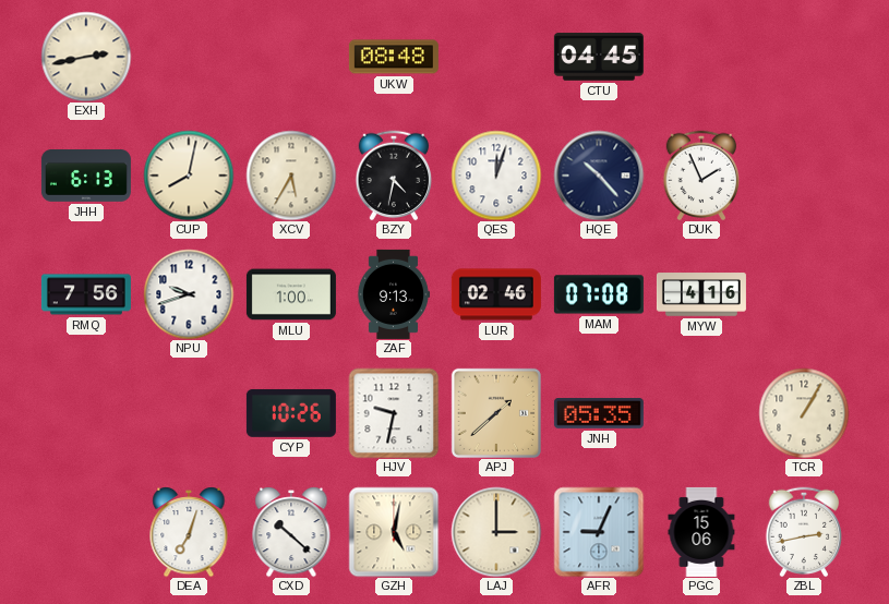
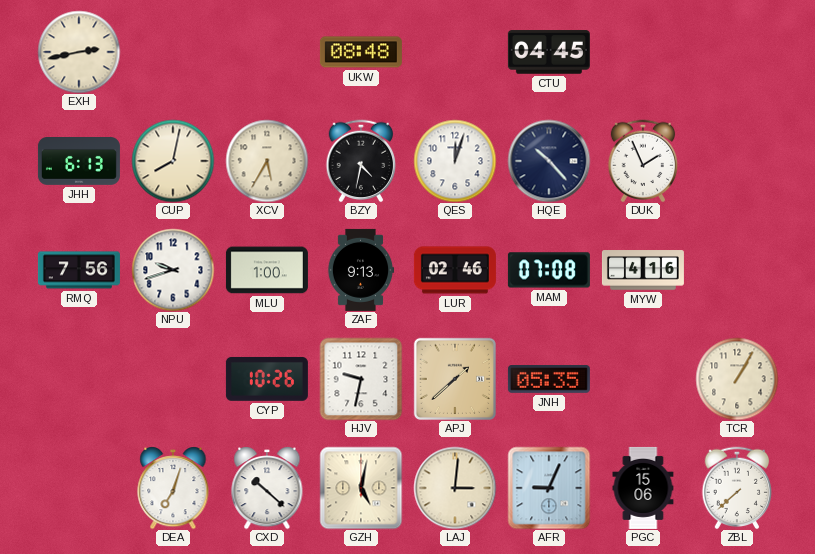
LAJ: 3:00 -> 3:01
ZBL: 2:43 -> 7:38
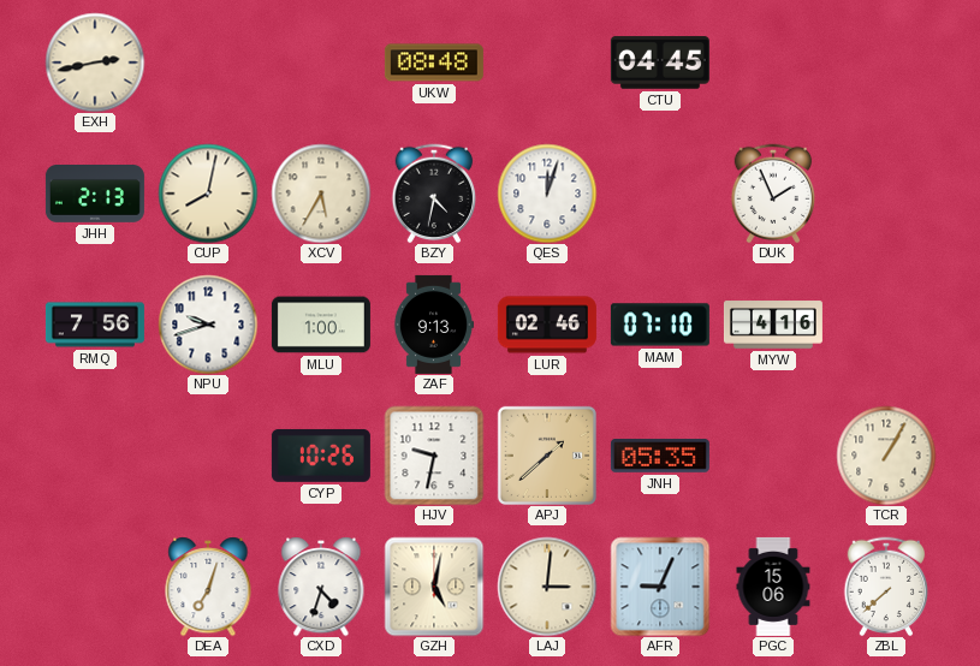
JHH: 6:13 -> 2:13
HQE: 10:23 -> none
MAM: 07:08 -> 07:10
CXD: 10:22 -> 4:33
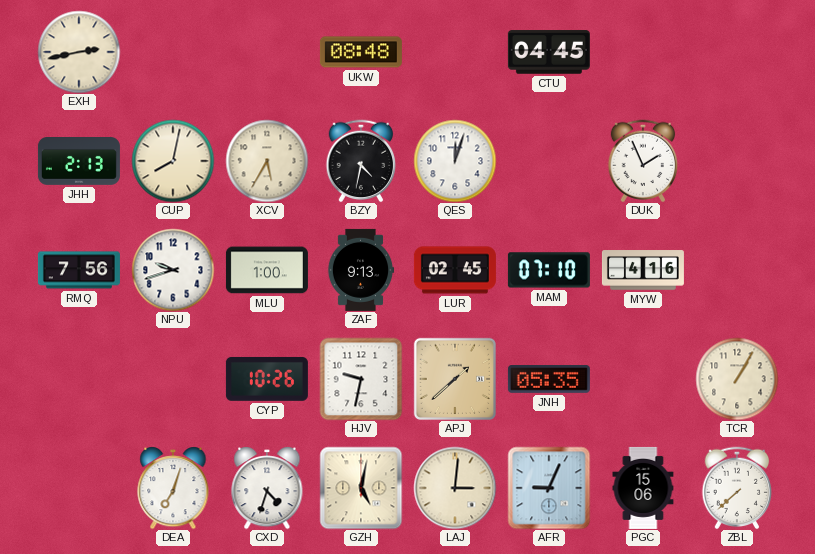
LUR: 02:46 -> 02:45
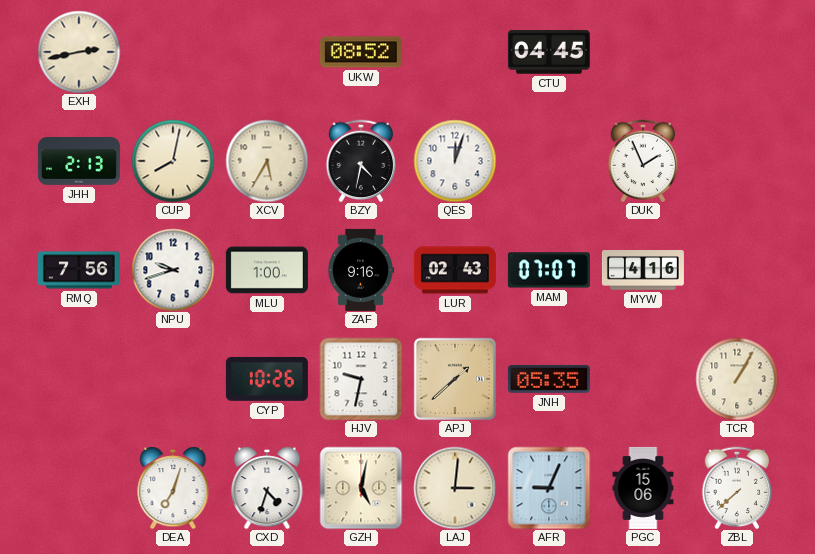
UKW: 08:48 -> 08:52
ZAF: 9:13 -> 9:16
LUR: 02:45 -> 02:43
MAM: 07:10 -> 07:07
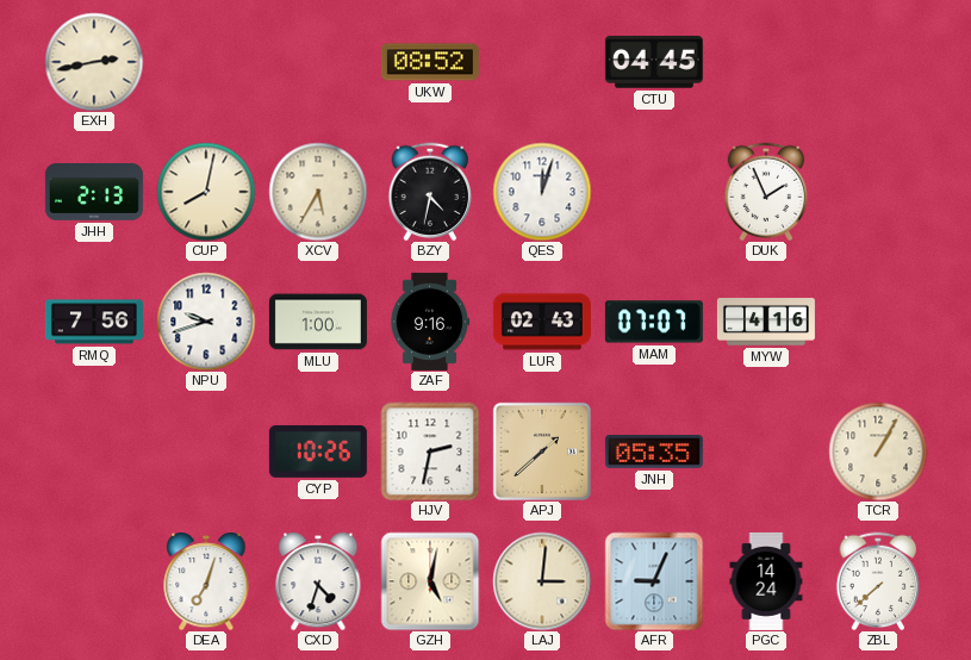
HJV: 9:32 -> 2:32
PGC: 15:06 -> 14:24
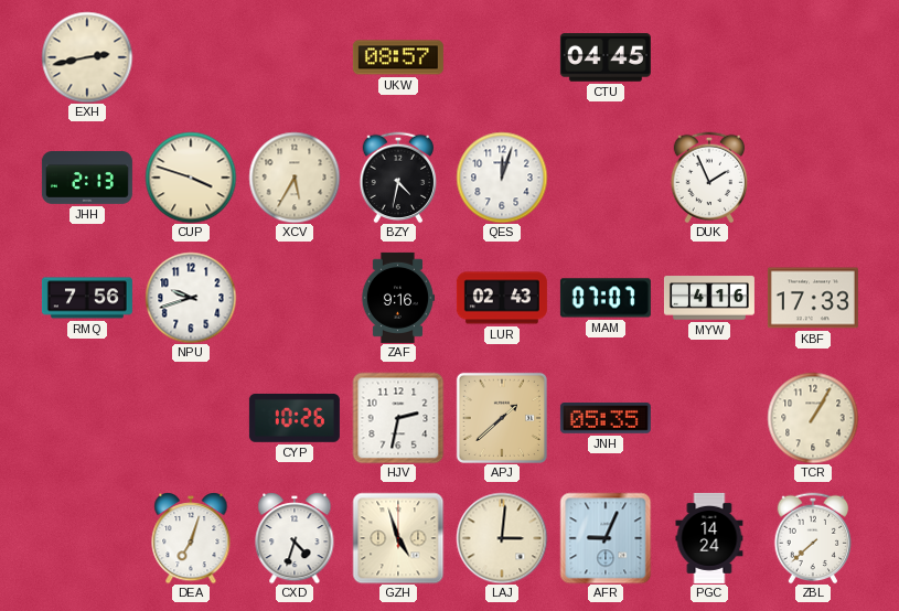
UKW: 08:52 -> 08:57
CUP: 8:02 -> 3:48
MLU: 1:00 -> none
KBF: none -> 17:33
GZH: 5:02 -> 4:57
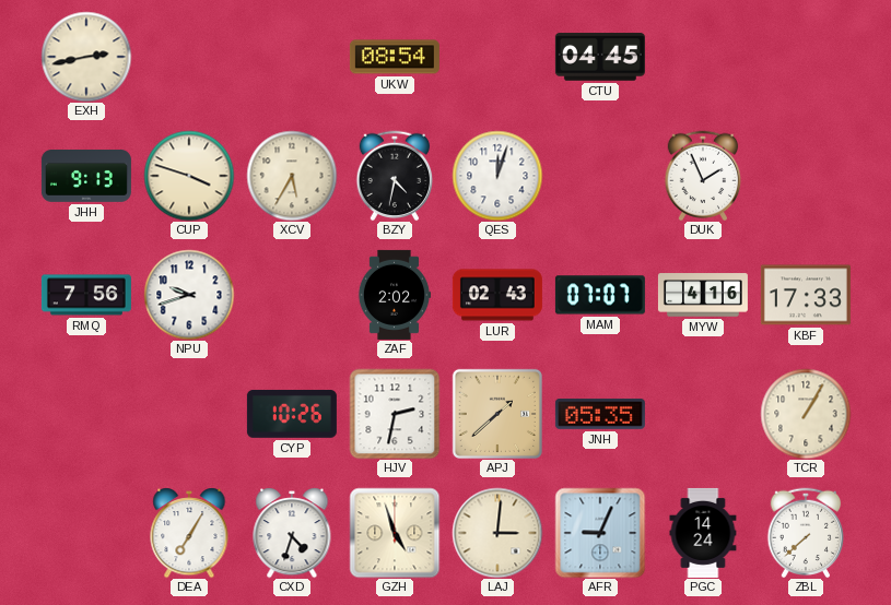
UKW: 08:57 -> 08:54
JHH: 2:13 -> 9:13
ZAF: 9:16 -> 2:02
DEA: 7:03 -> 7:05
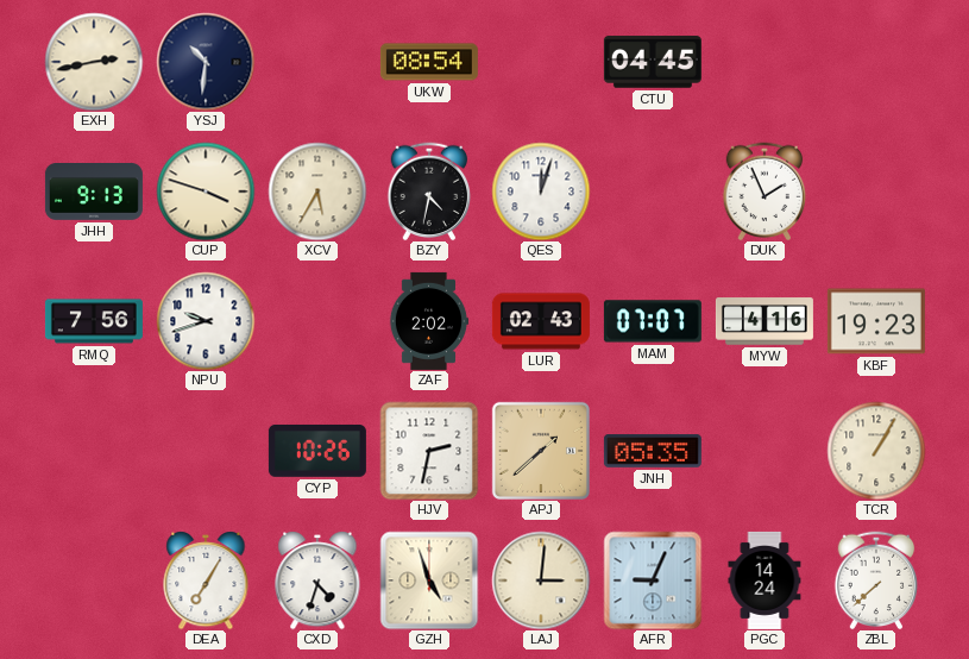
YSJ: none -> 10:31
KBF: 17:33 -> 19:23
